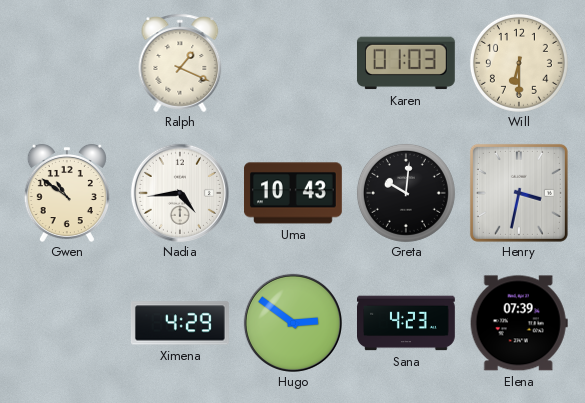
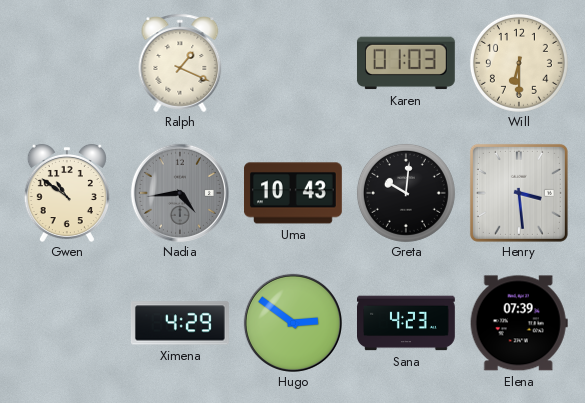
Nadia dial: white -> grey
Henry: 3:32 -> 3:29
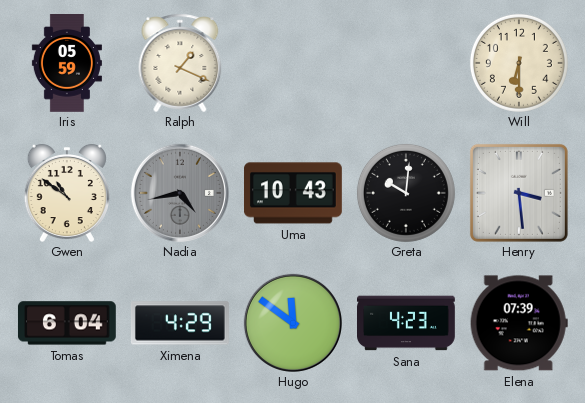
Iris: none -> 05:59
Karen: 01:03 -> none
Nadia: 4:44 -> 4:43
Tomas: none -> 6:04
Hugo: 2:51 -> 11:51
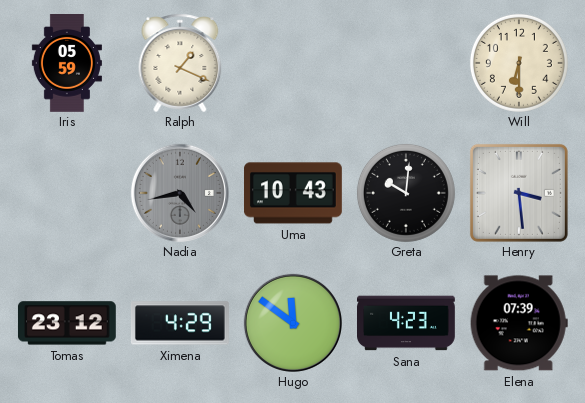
Gwen: 10:51 -> none
Tomas: 6:04 -> 23:12
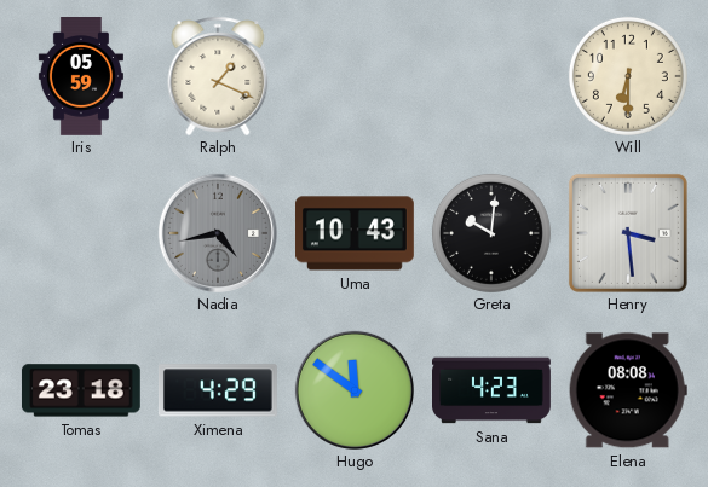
Tomas: 23:12 -> 23:18
Elena: 07:39 -> 08:08
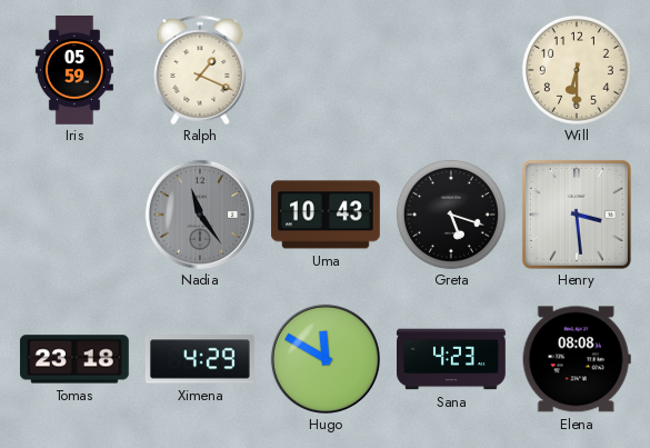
Nadia: 4:43 -> 11:24
Greta: 10:01 -> 5:18
Hugo: 11:51 -> 11:50
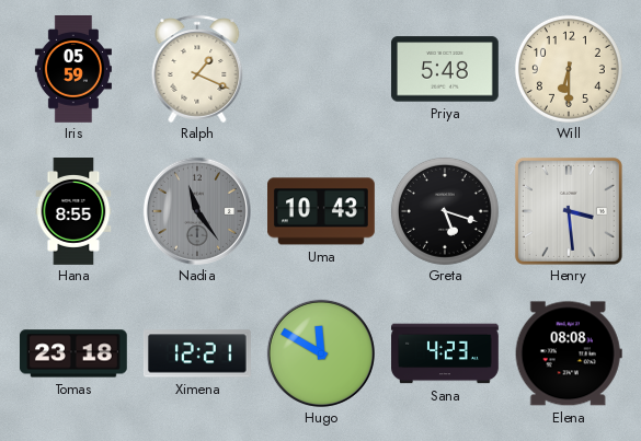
Priya: none -> 5:48
Hana: none -> 8:55
Ximena: 4:29 -> 12:21
